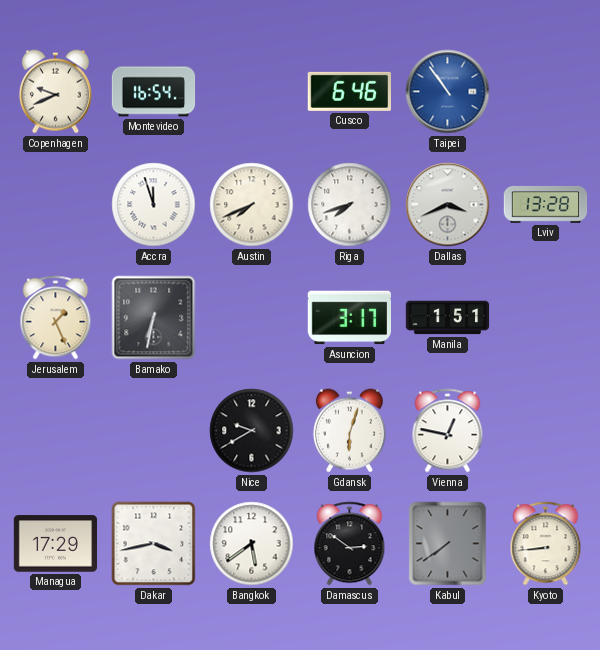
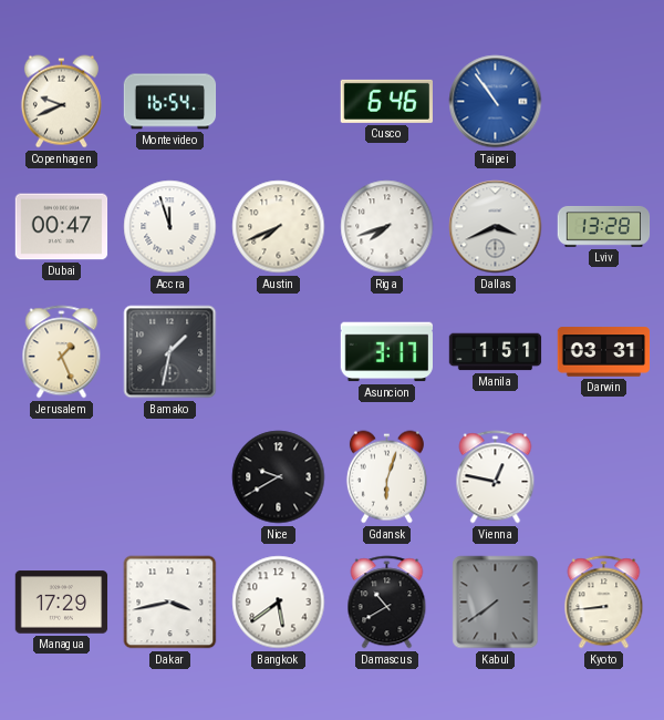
Dubai: none -> 00:47
Bamako: 6:32 -> 1:32
Darwin: none -> 03:31
Damascus: 2:51 -> 10:40
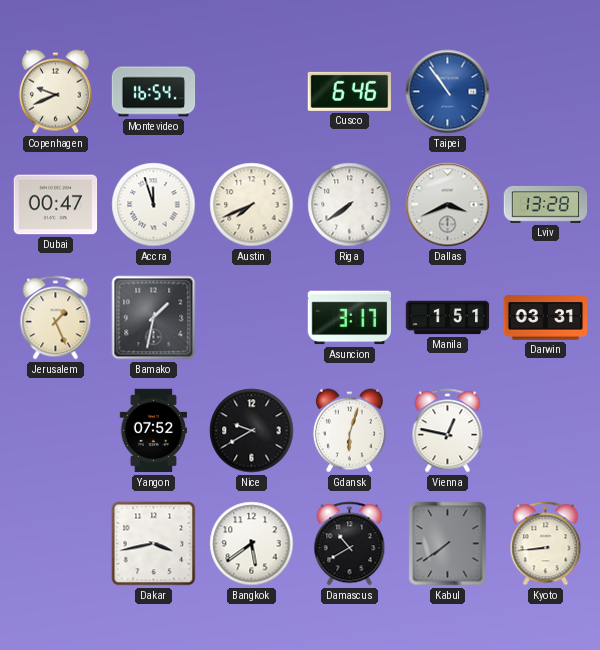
Riga: 7:42 -> 7:39
Yangon: none -> 07:52
Managua: 17:29 -> none
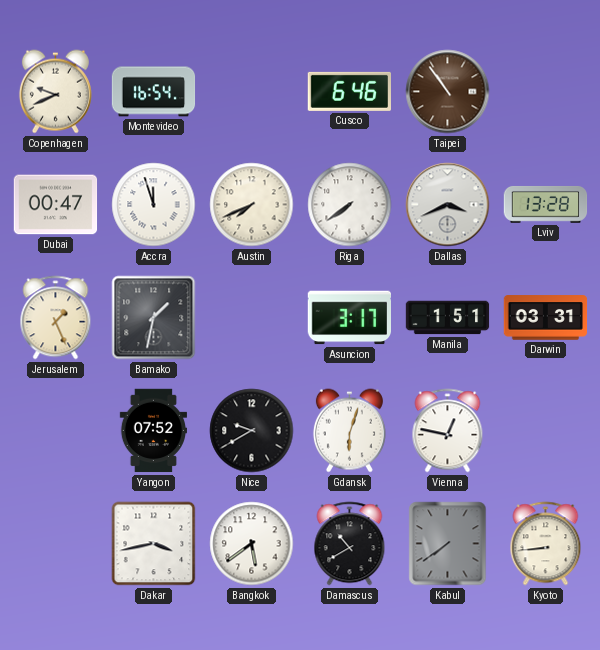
Taipei dial: blue -> brown
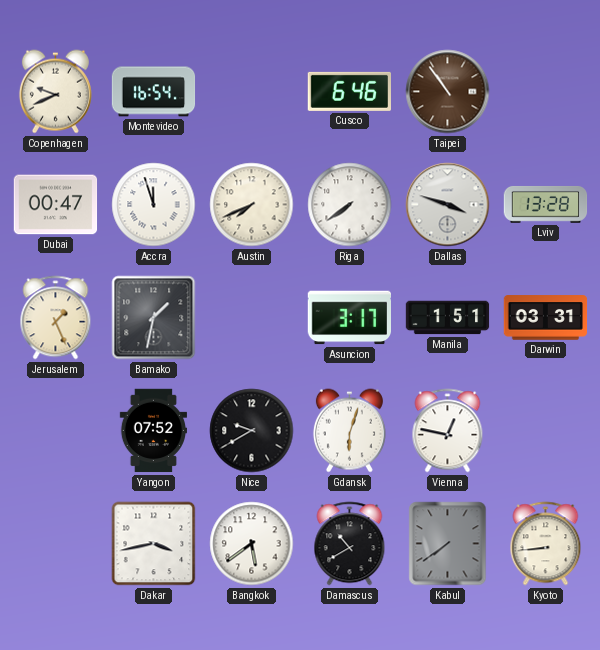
Dallas: 3:41 -> 3:48
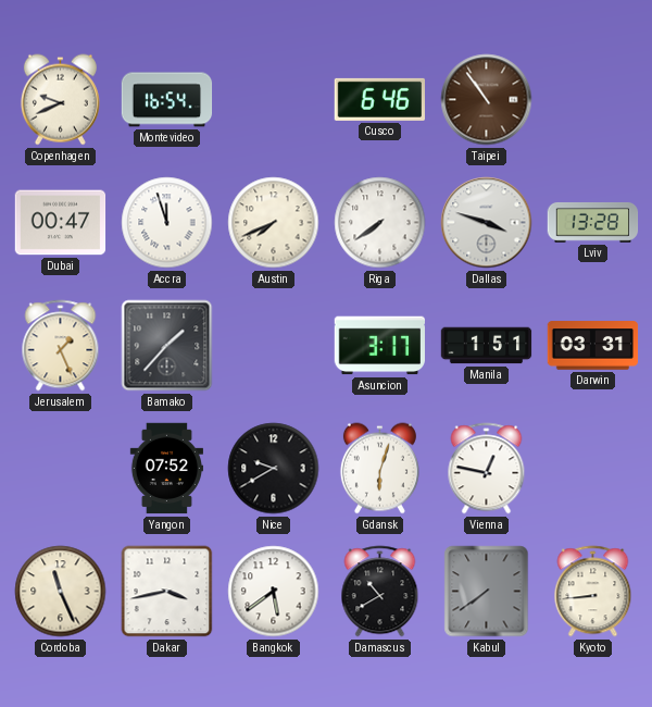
Bamako: 1:32 -> 1:37
Cordoba: none -> 11:26
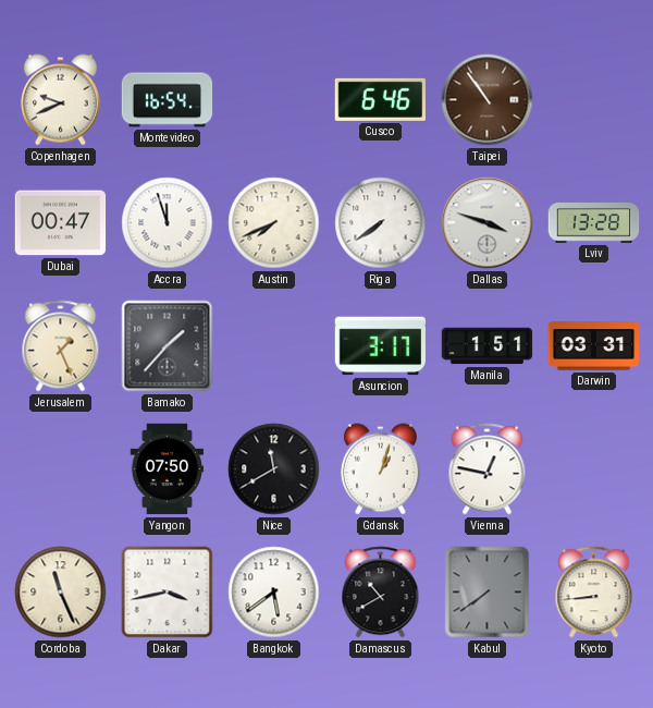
Yangon: 07:52 -> 07:50
Nice: 9:40 -> 11:40
Gdansk: 6:03 -> 1:03
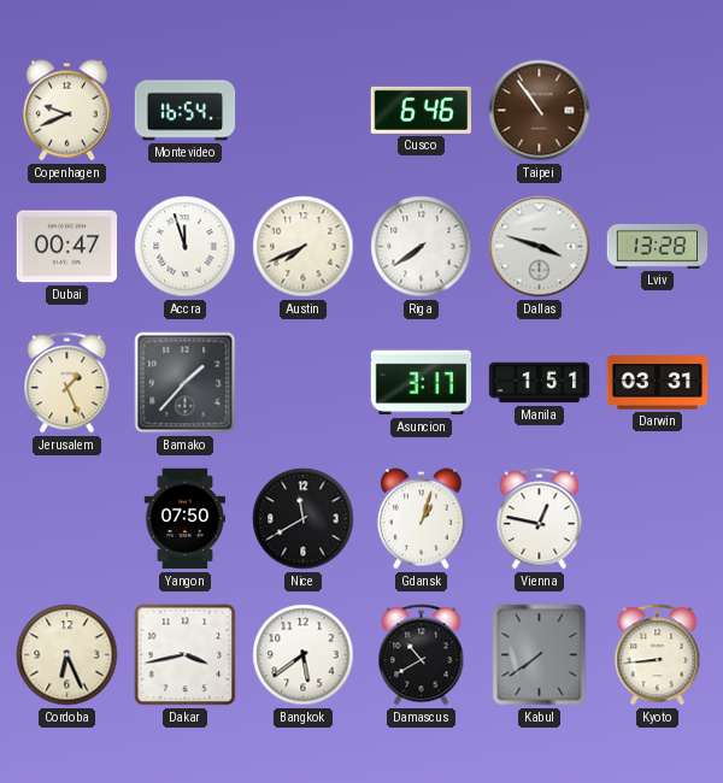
Cordoba: 11:26 -> 6:26
